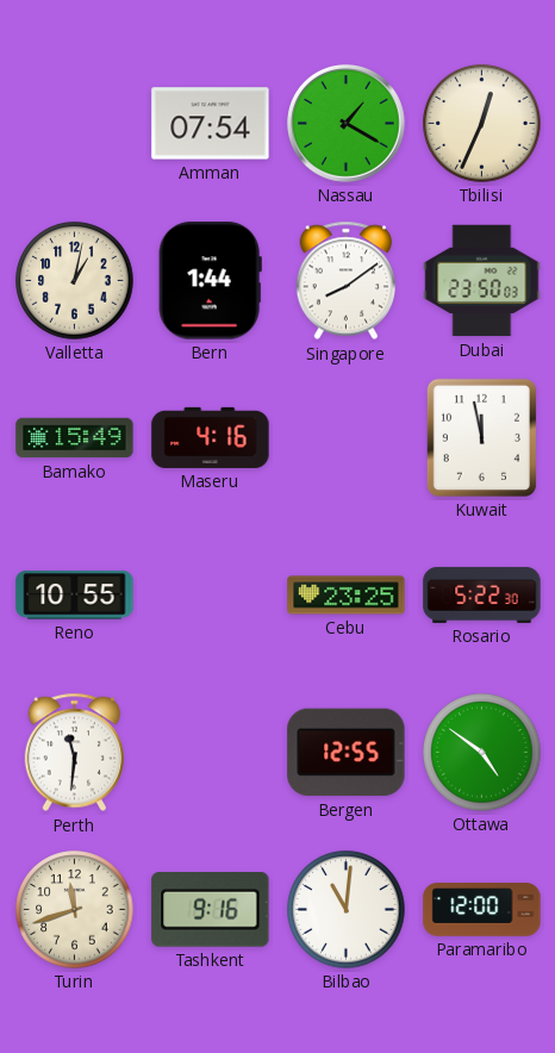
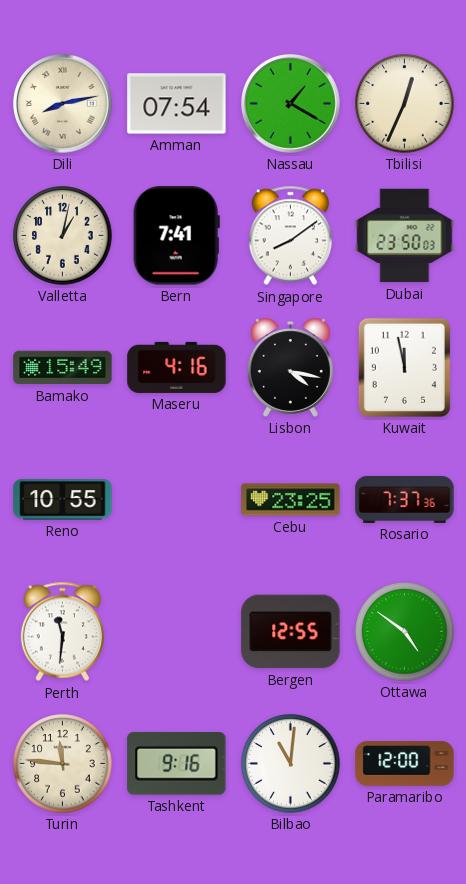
Dili: none -> 8:13
Bern: 1:44 -> 7:41
Lisbon: none -> 4:17
Rosario: 5:22 -> 7:37
Turin: 11:42 -> 11:46
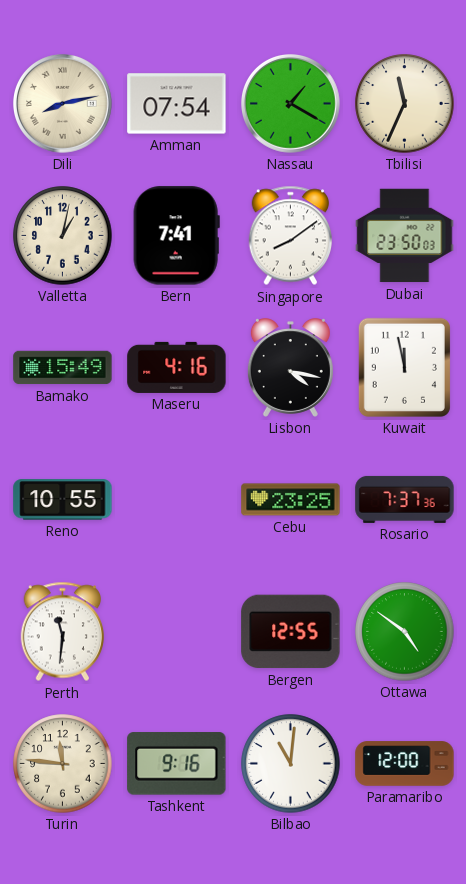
Tbilisi: 12:34 -> 11:34
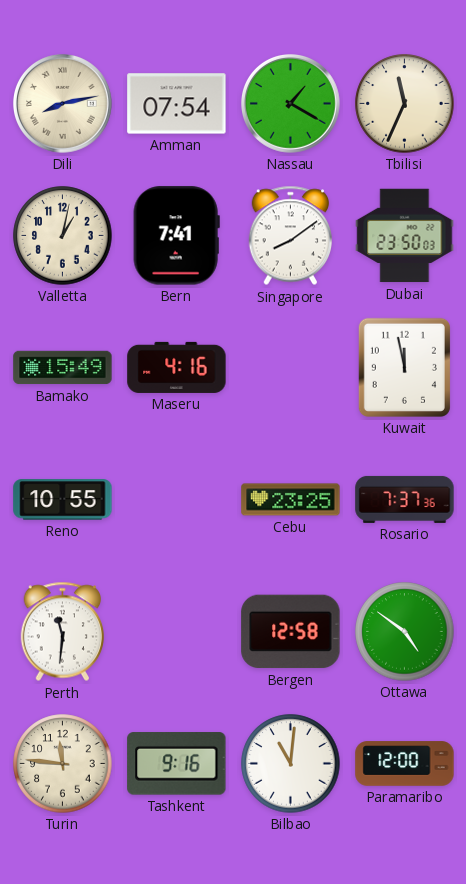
Lisbon: 4:17 -> none
Bergen: 12:55 -> 12:58
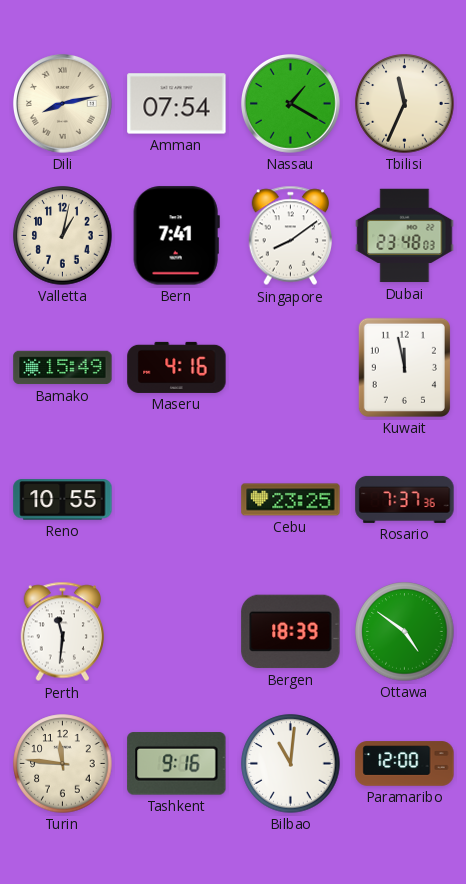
Dubai: 23:50 -> 23:48
Bergen: 12:58 -> 18:39
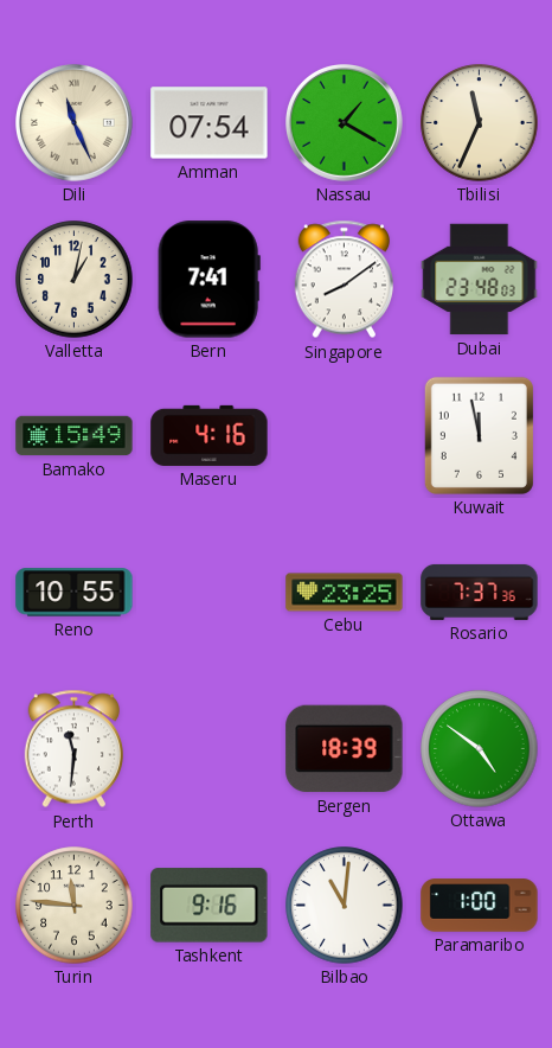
Dili: 8:13 -> 11:26
Paramaribo: 12:00 -> 1:00
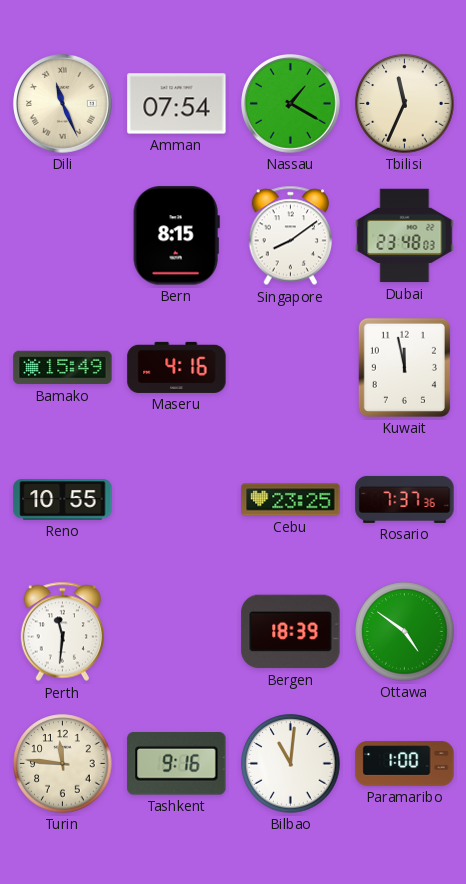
Valletta: 1:02 -> none
Bern: 7:41 -> 8:15
